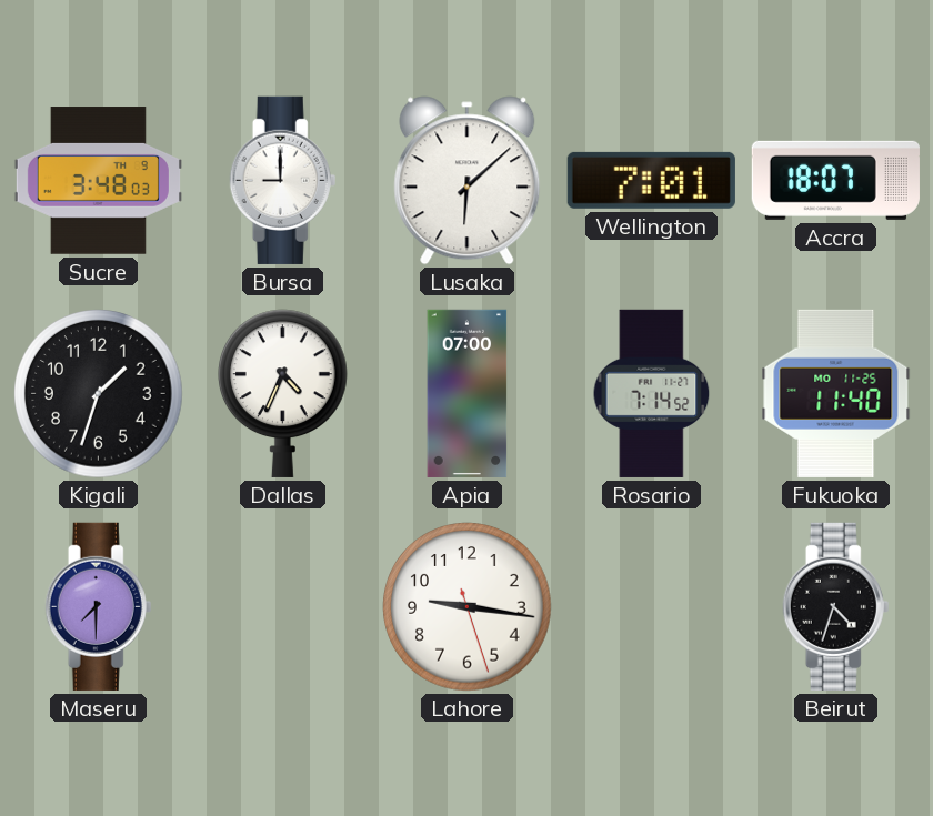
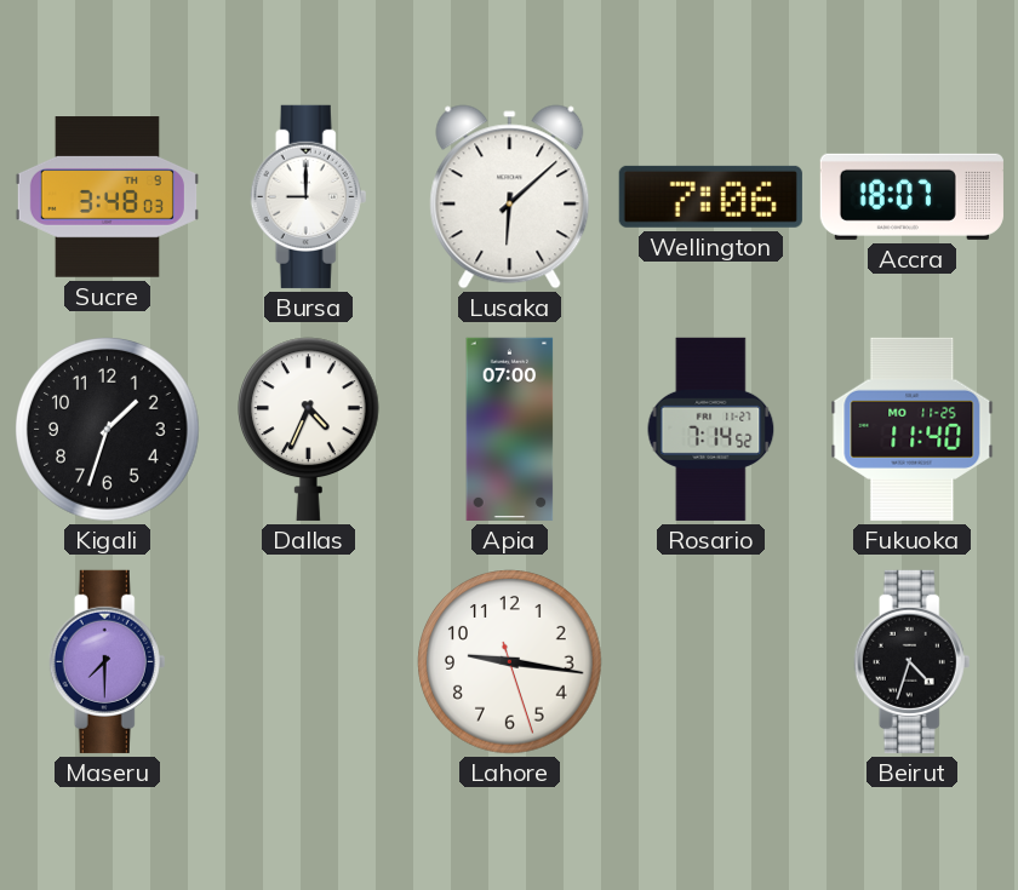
Wellington: 7:01 -> 7:06
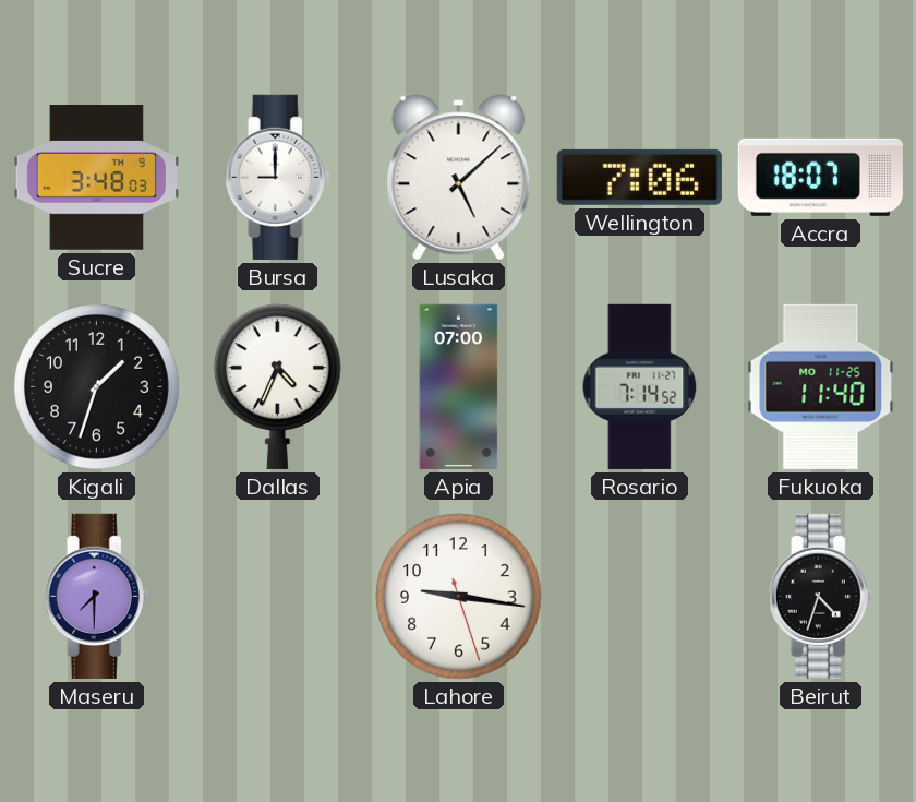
Lusaka: 6:08 -> 5:08
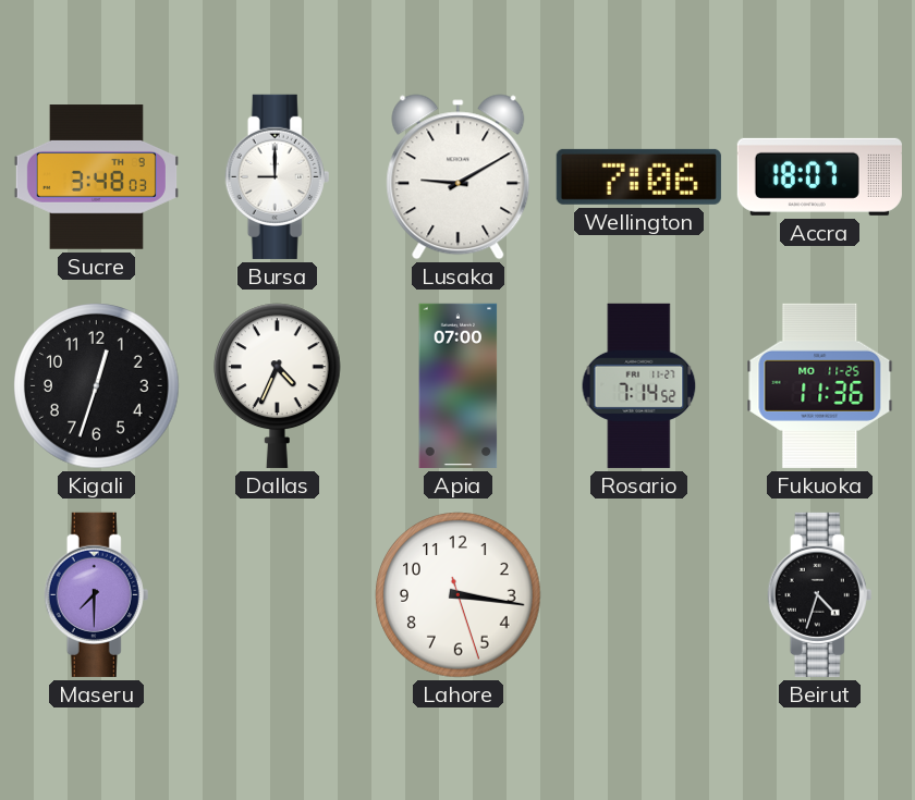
Lusaka: 5:08 -> 9:10
Kigali: 1:33 -> 12:33
Fukuoka: 11:40 -> 11:36
Lahore: 9:16 -> 3:16
